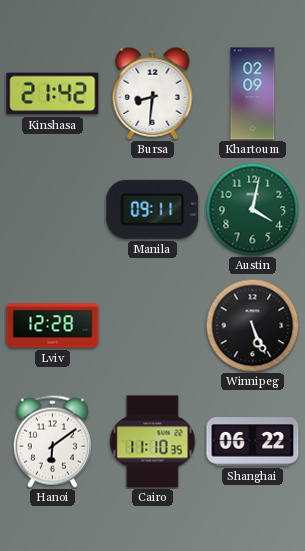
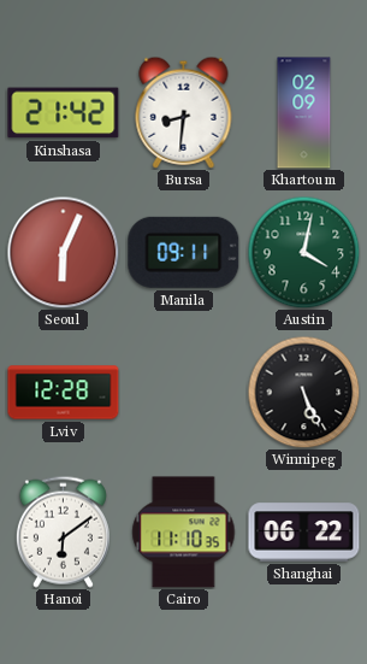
Seoul: none -> 6:04
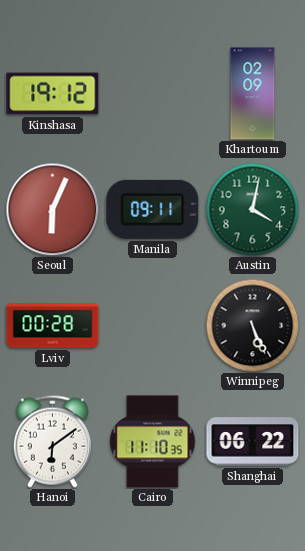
Kinshasa: 21:42 -> 19:12
Bursa: 8:31 -> none
Lviv: 12:28 -> 00:28
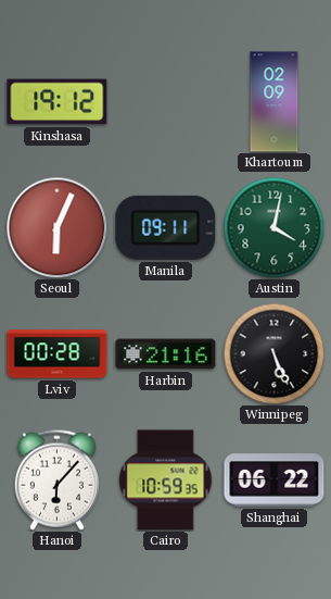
Harbin: none -> 21:16
Hanoi: 6:09 -> 6:07
Cairo: 11:10 -> 10:59
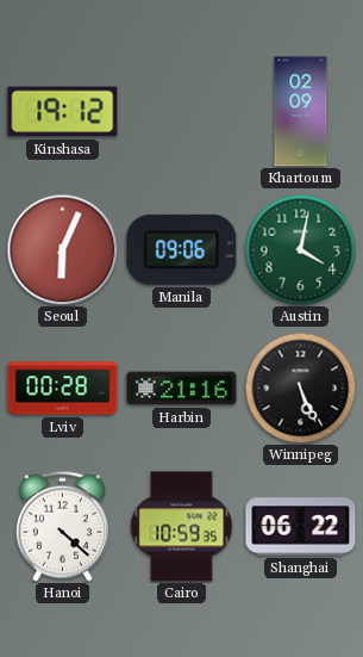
Manila: 09:11 -> 09:06
Hanoi: 6:07 -> 4:22
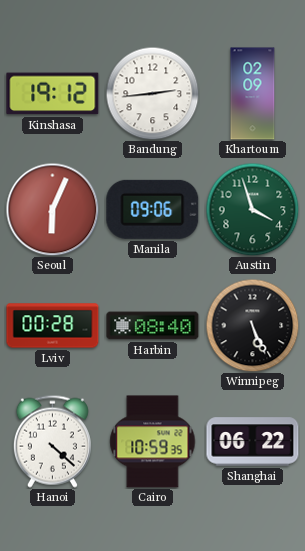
Bandung: none -> 2:44
Austin: 4:02 -> 3:57
Harbin: 21:16 -> 08:40
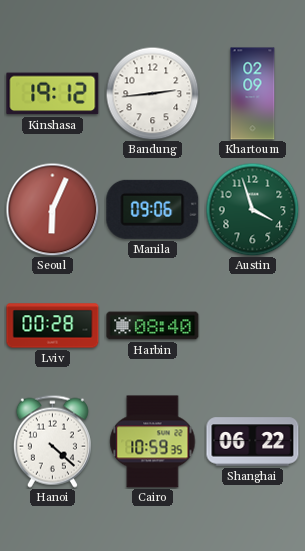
Winnipeg: 5:26 -> none
